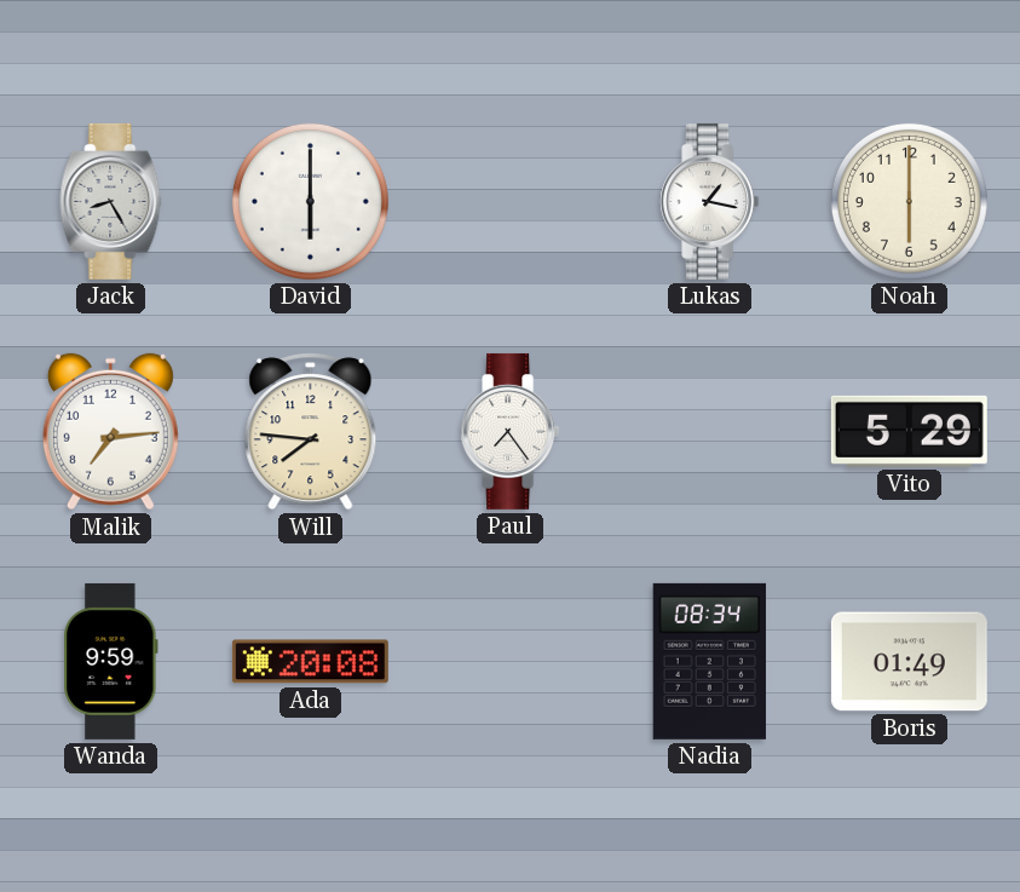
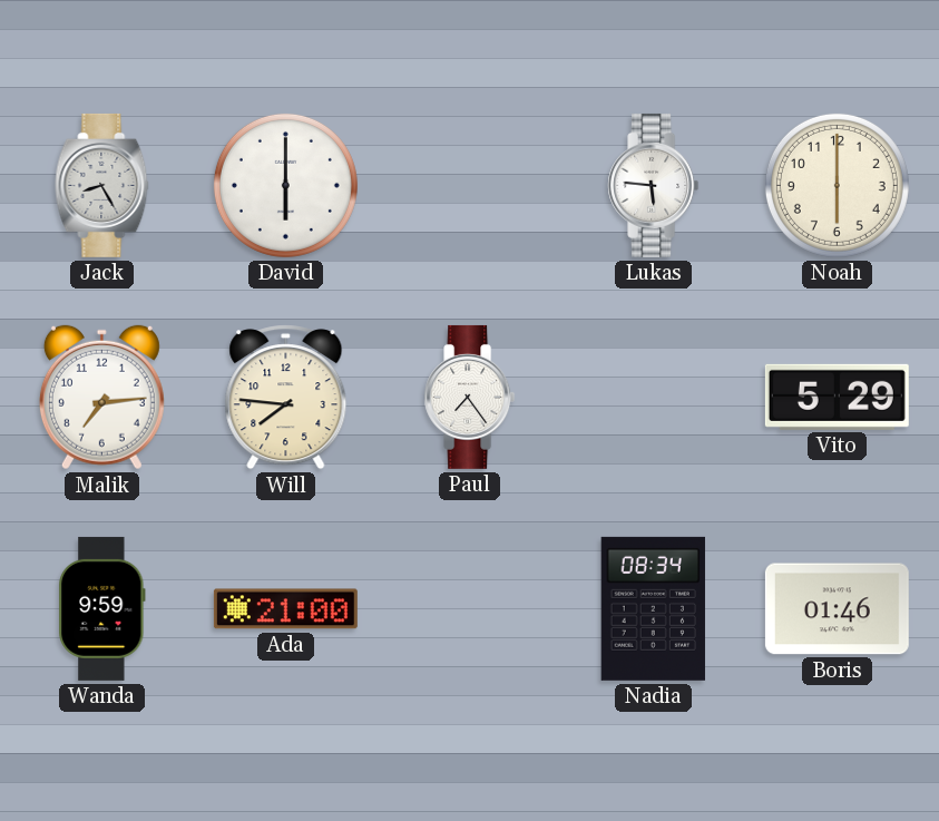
Lukas: 1:17 -> 5:46
Ada: 20:08 -> 21:00
Boris: 01:49 -> 01:46
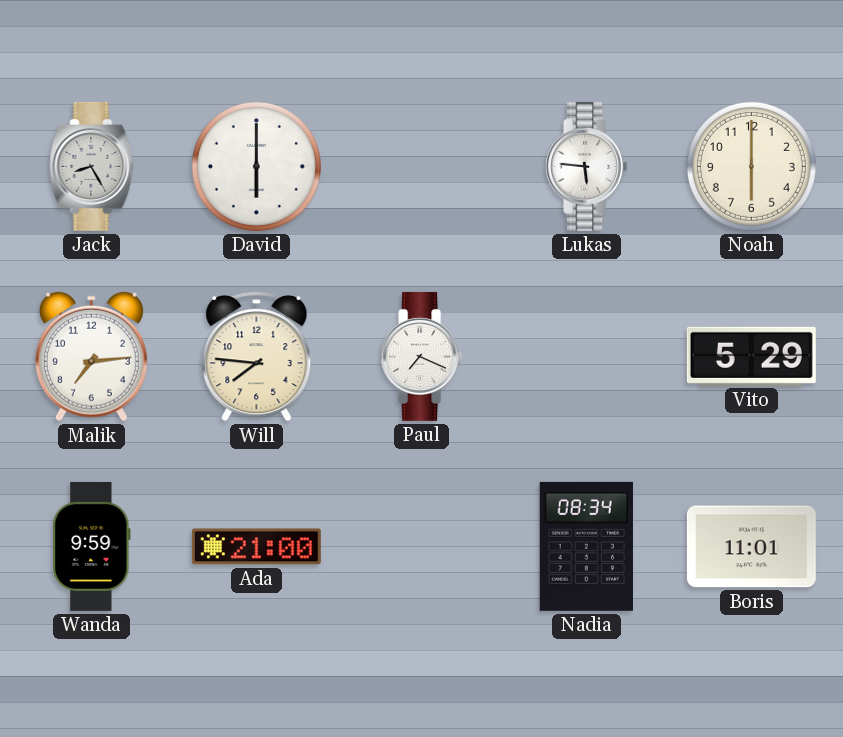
Paul: 7:24 -> 7:19
Boris: 01:46 -> 11:01
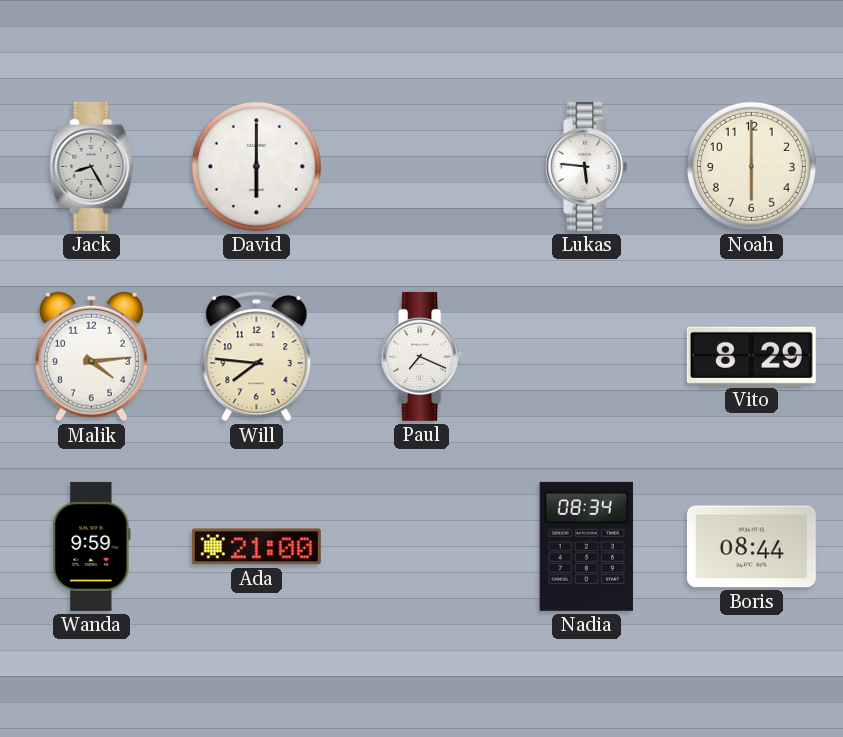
Malik: 7:14 -> 4:14
Vito: 5:29 -> 8:29
Boris: 11:01 -> 08:44
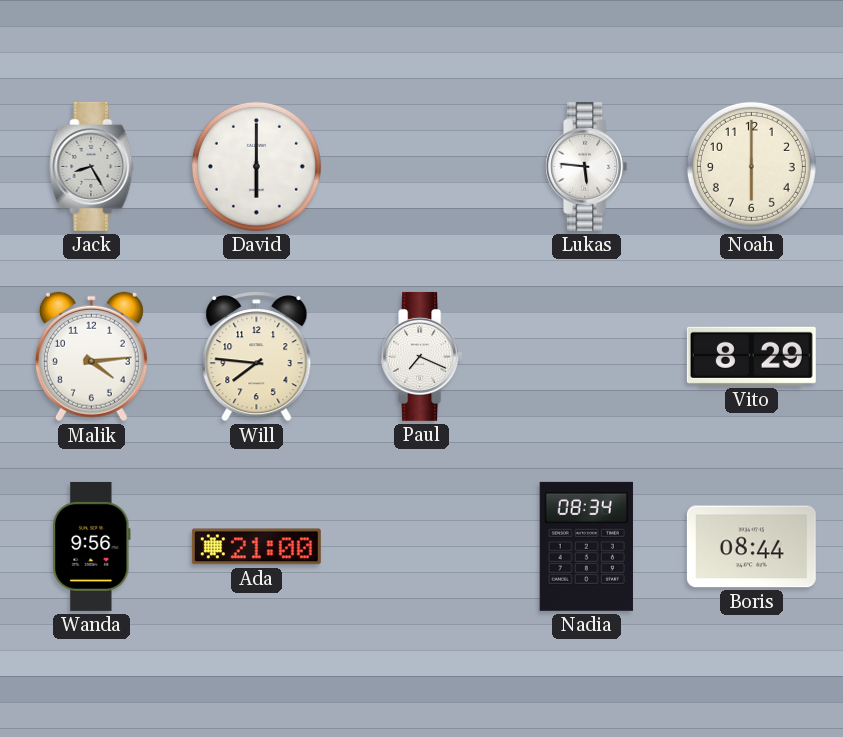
Wanda: 9:59 -> 9:56
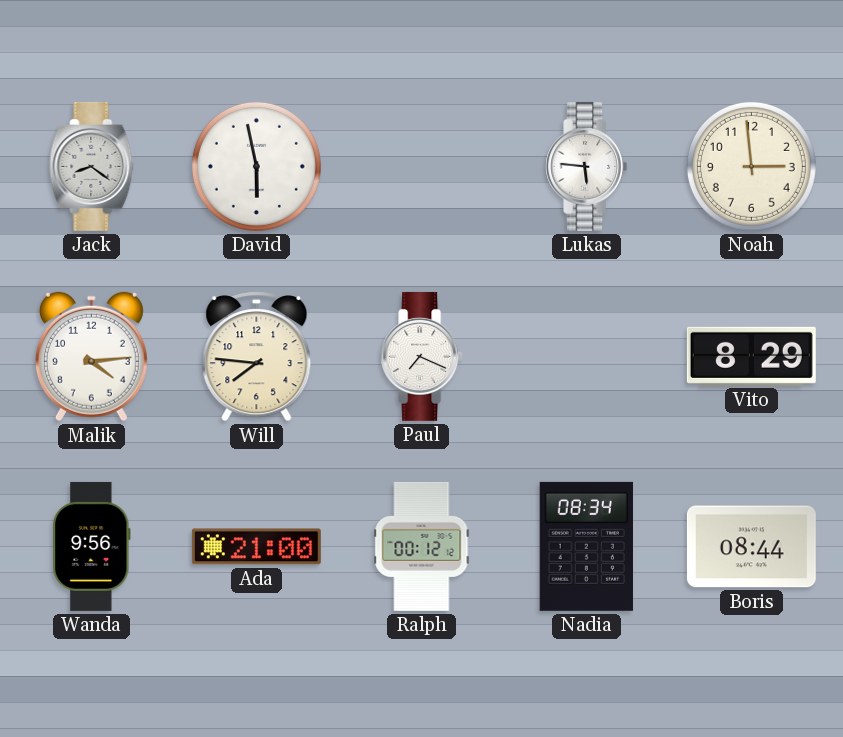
Jack: 8:25 -> 8:21
David: 6:00 -> 5:58
Noah: 6:00 -> 2:59
Ralph: none -> 00:12
